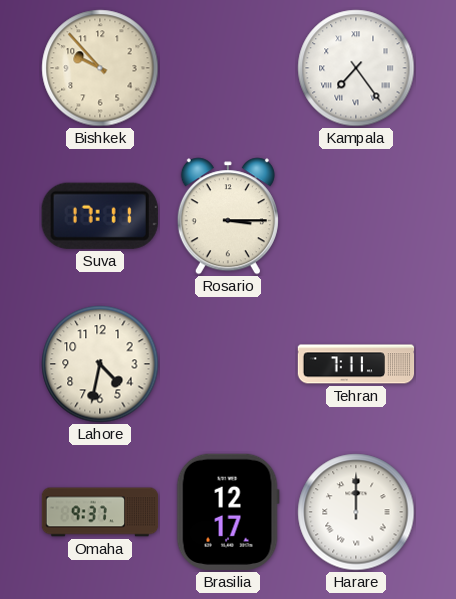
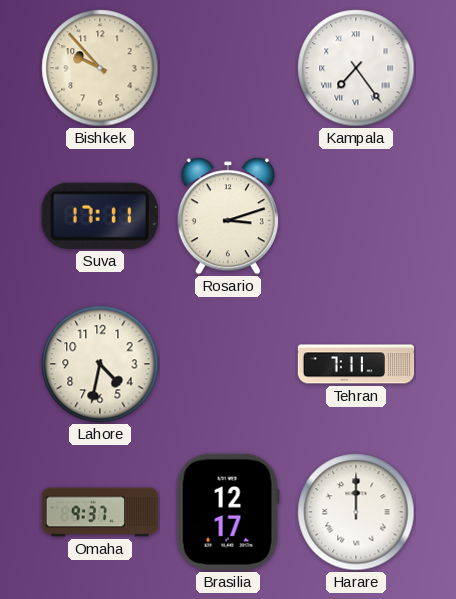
Rosario: 3:15 -> 3:12
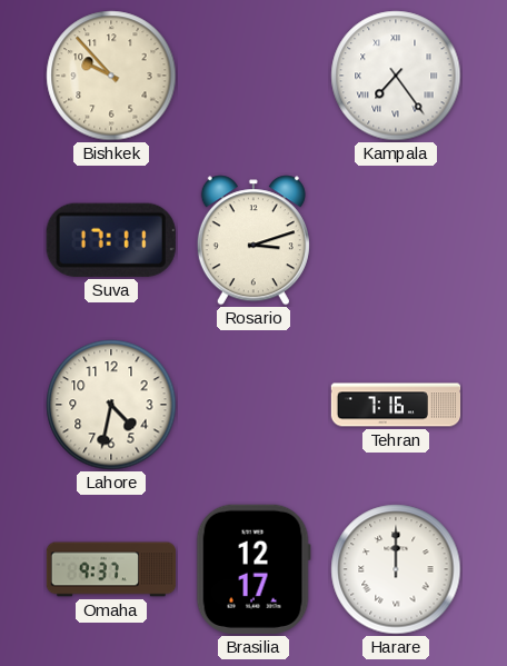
Tehran: 7:11 -> 7:16
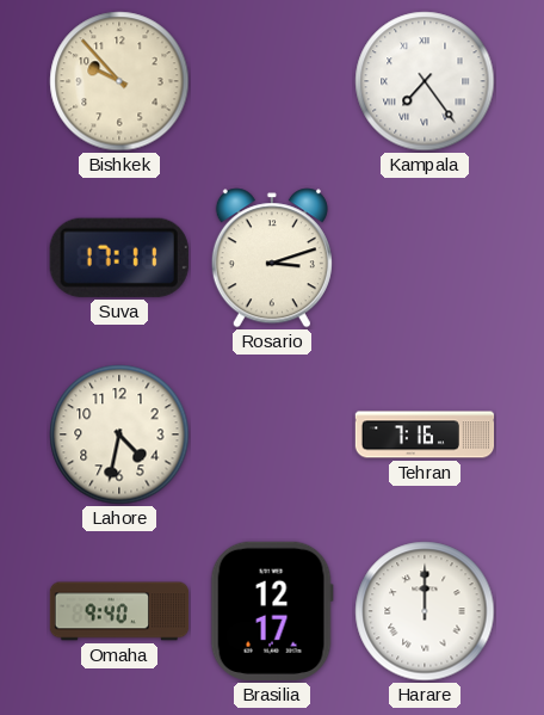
Omaha: 9:37 -> 9:40
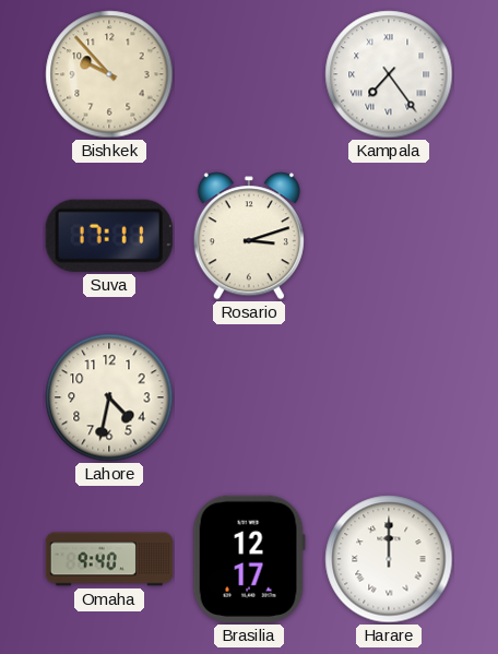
Tehran: 7:16 -> none
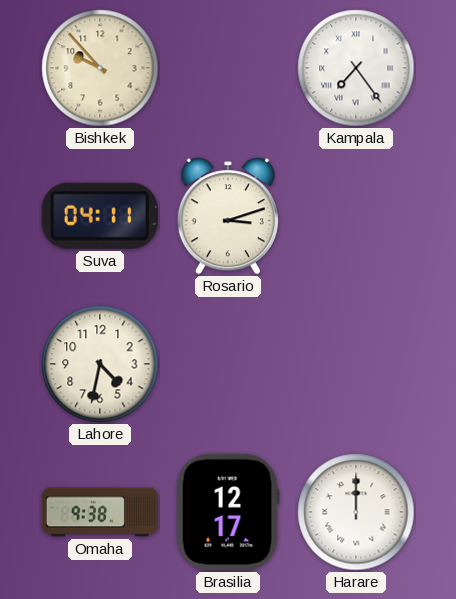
Suva: 17:11 -> 04:11
Omaha: 9:40 -> 9:38
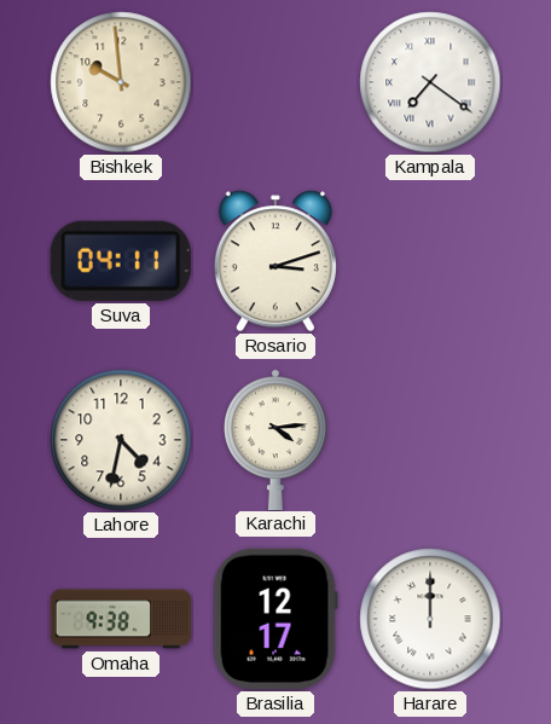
Bishkek: 9:53 -> 9:59
Kampala: 7:24 -> 7:21
Karachi: none -> 4:14
